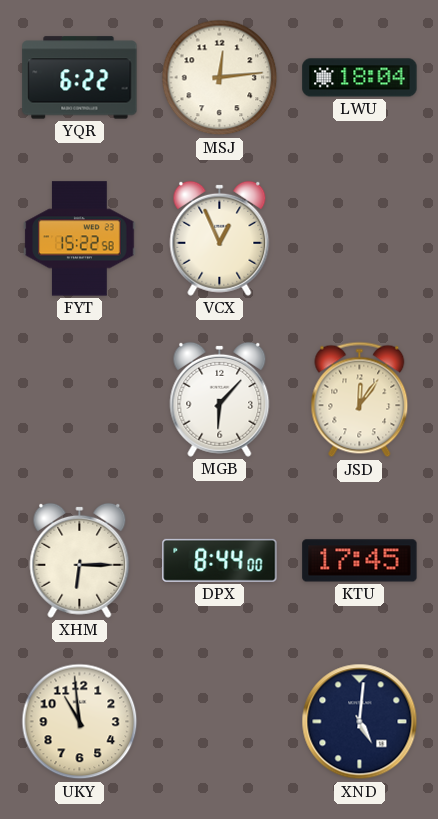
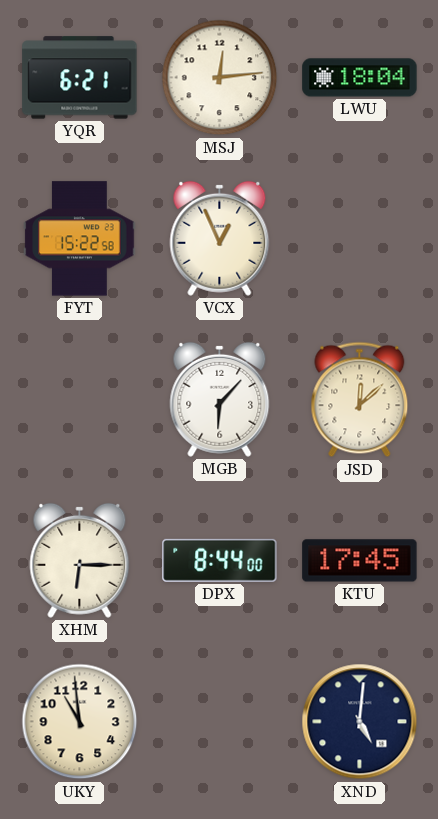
YQR: 6:22 -> 6:21
JSD: 12:06 -> 12:08
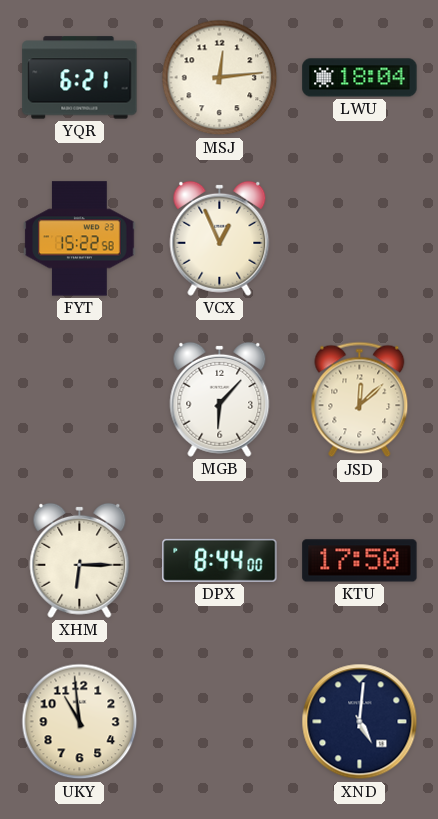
KTU: 17:45 -> 17:50
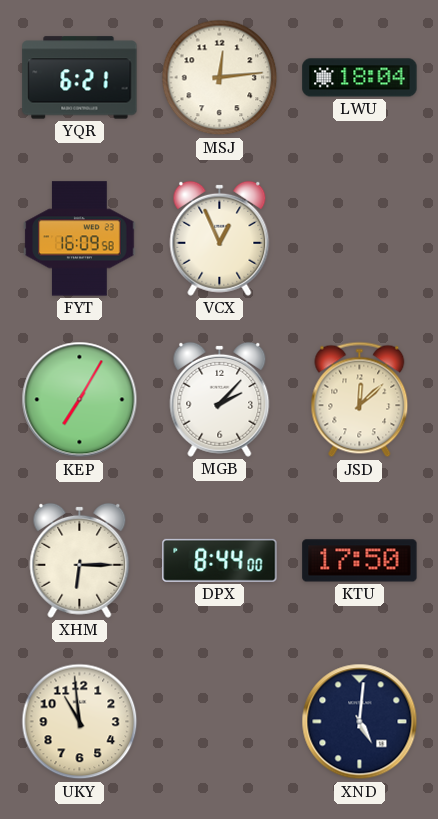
FYT: 15:22 -> 16:09
KEP: none -> 7:05
MGB: 6:07 -> 2:07
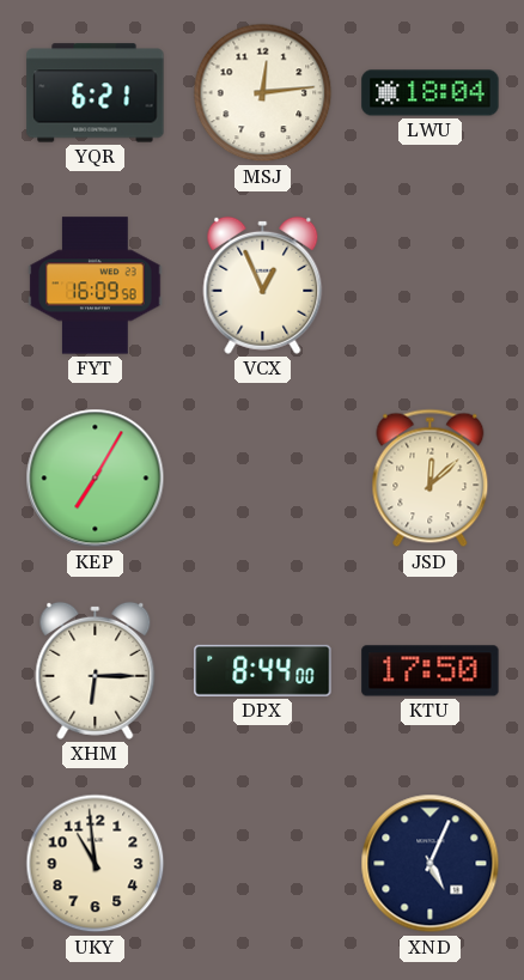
MGB: 2:07 -> none
XND: 5:01 -> 5:04
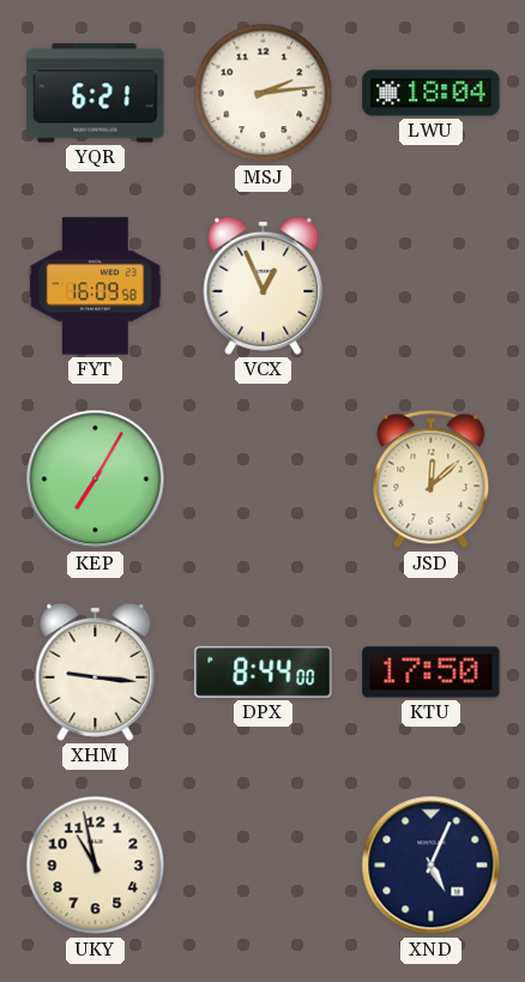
MSJ: 12:14 -> 2:14
XHM: 6:15 -> 9:16
UKY: 10:59 -> 10:58
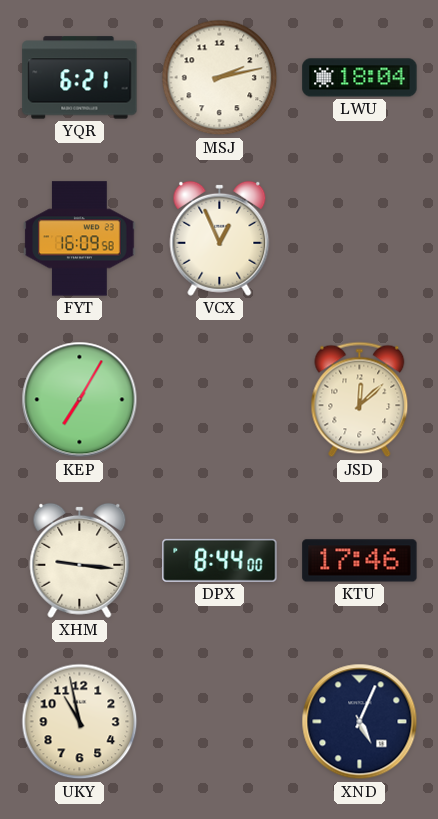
MSJ: 2:14 -> 2:13
KTU: 17:50 -> 17:46
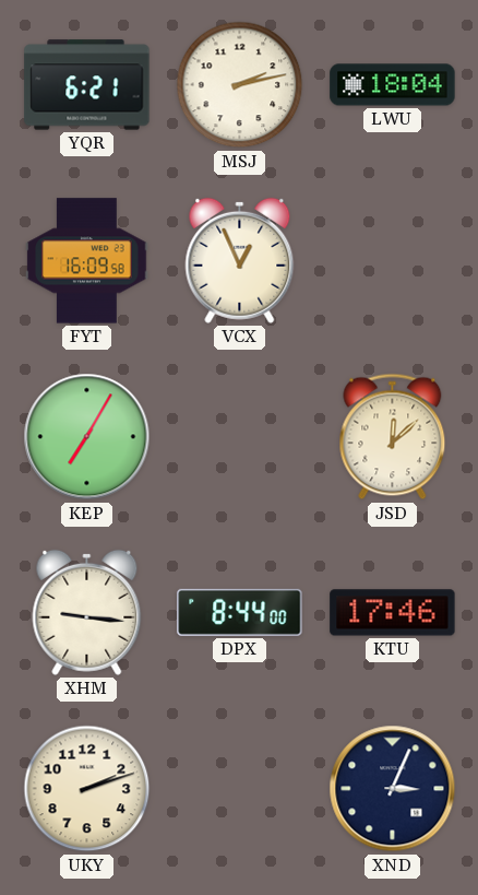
UKY: 10:58 -> 2:12
XND: 5:04 -> 3:04
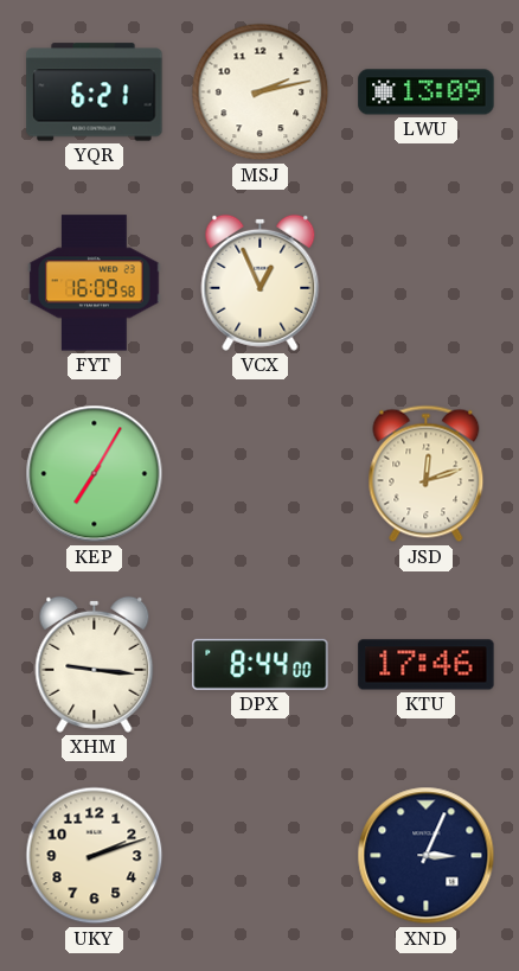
LWU: 18:04 -> 13:09
JSD: 12:08 -> 12:12
